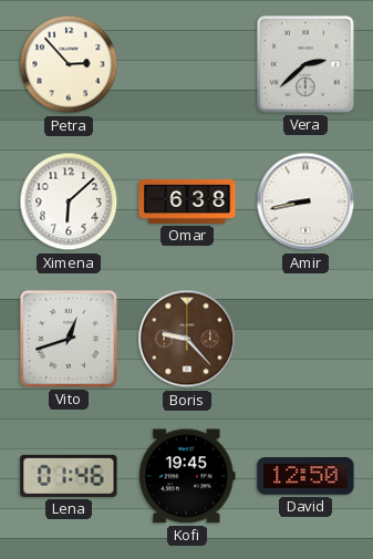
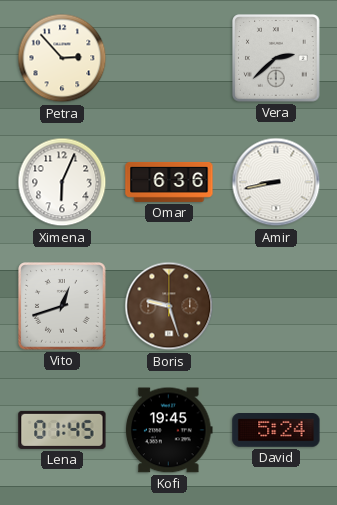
Ximena: 6:08 -> 6:04
Omar: 6:38 -> 6:36
Boris: 9:23 -> 9:27
Lena: 01:46 -> 01:45
David: 12:50 -> 5:24
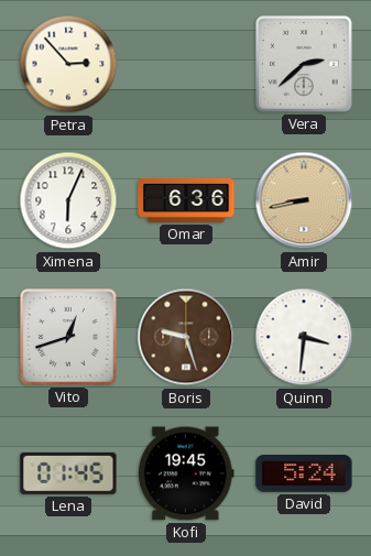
Amir dial: white -> champagne
Quinn: none -> 3:31
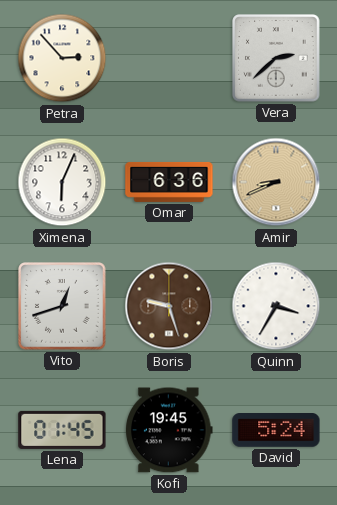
Amir: 8:43 -> 8:41
Quinn: 3:31 -> 3:35
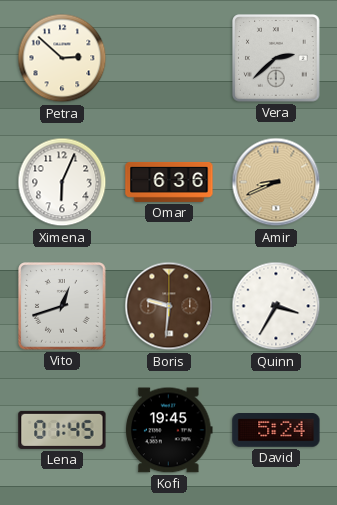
Petra: 2:53 -> 2:52
Boris: 9:27 -> 9:31
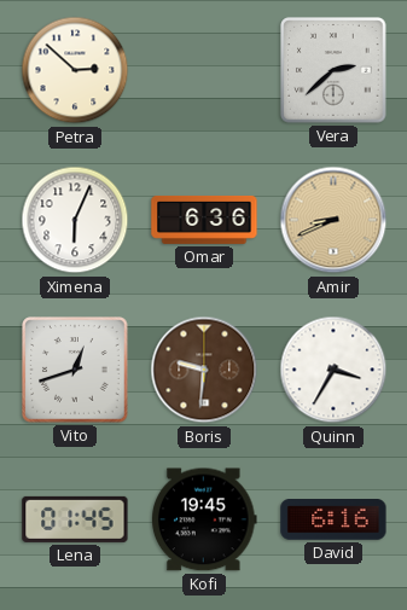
David: 5:24 -> 6:16
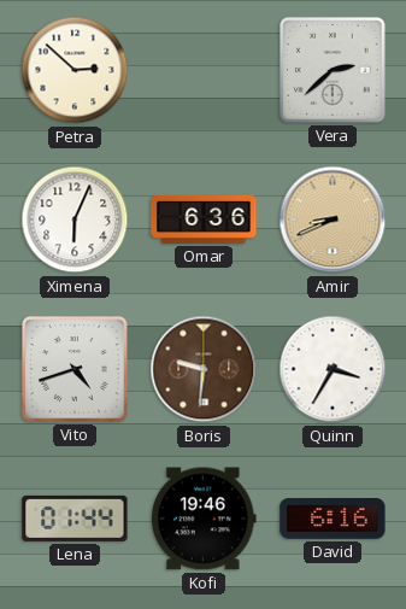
Vito: 12:42 -> 4:42
Lena: 01:45 -> 01:44
Kofi: 19:45 -> 19:46
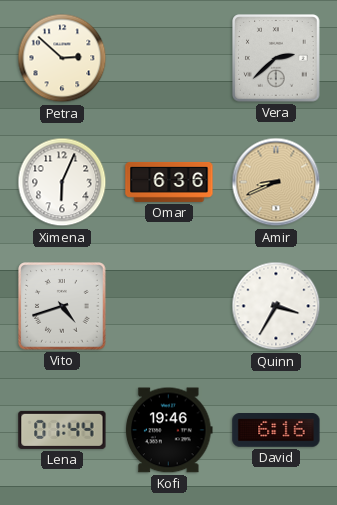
Boris: 9:31 -> none
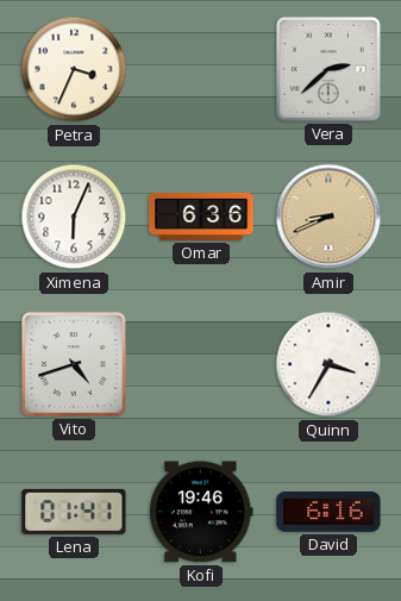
Petra: 2:52 -> 3:34
Lena: 01:44 -> 01:41
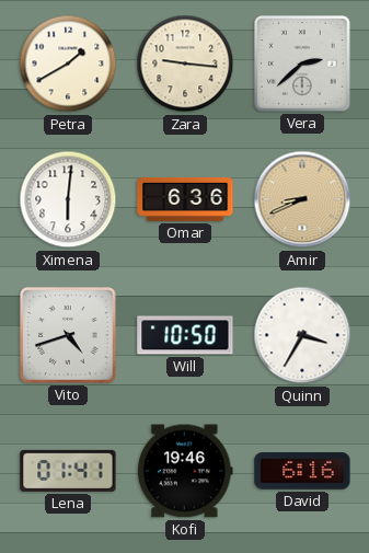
Petra: 3:34 -> 1:40
Zara: none -> 9:16
Ximena: 6:04 -> 6:01
Will: none -> 10:50
